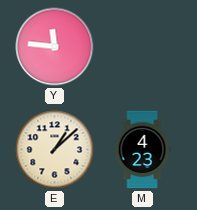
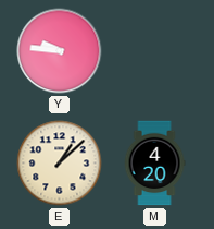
Y: 11:46 -> 9:46
M: 4:23 -> 4:20
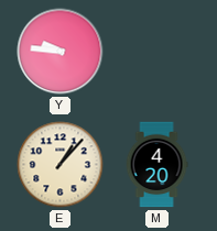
E: 1:08 -> 1:07
